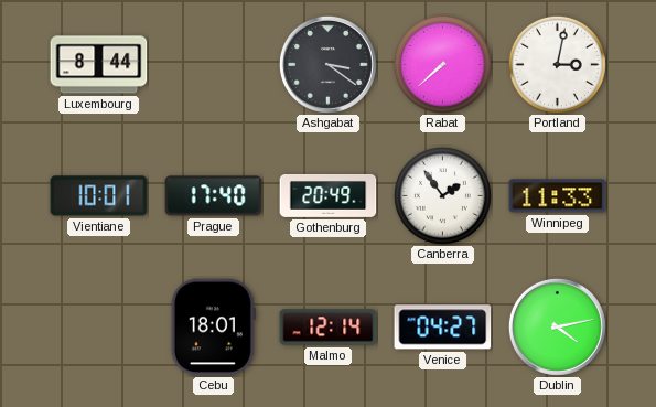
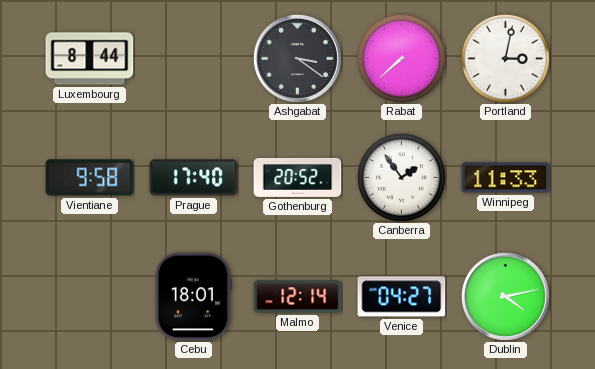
Vientiane: 10:01 -> 9:58
Gothenburg: 20:49 -> 20:52
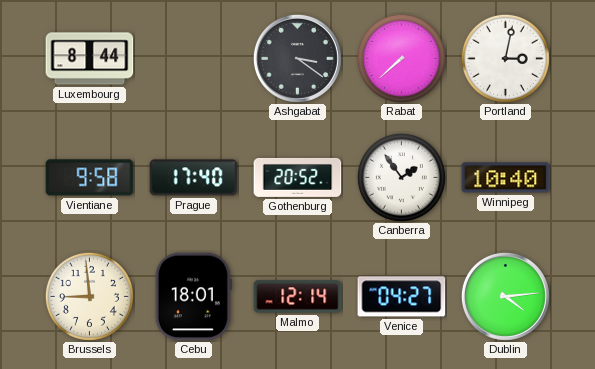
Winnipeg: 11:33 -> 10:40
Brussels: none -> 8:59
Dublin: 4:13 -> 4:14
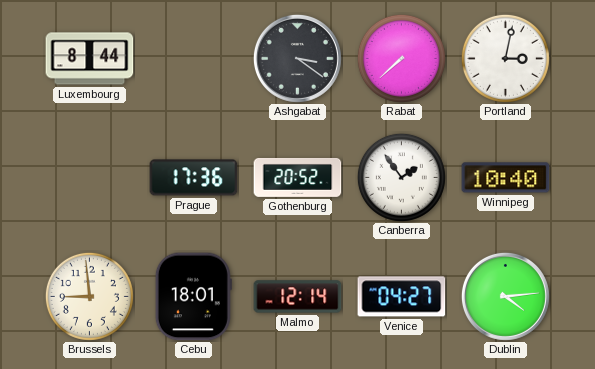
Vientiane: 9:58 -> none
Prague: 17:40 -> 17:36
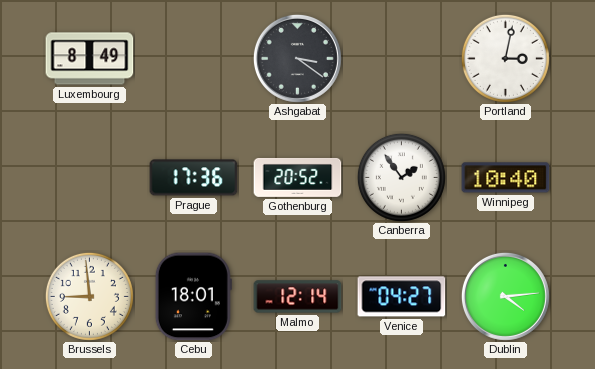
Luxembourg: 8:44 -> 8:49
Rabat: 7:38 -> none
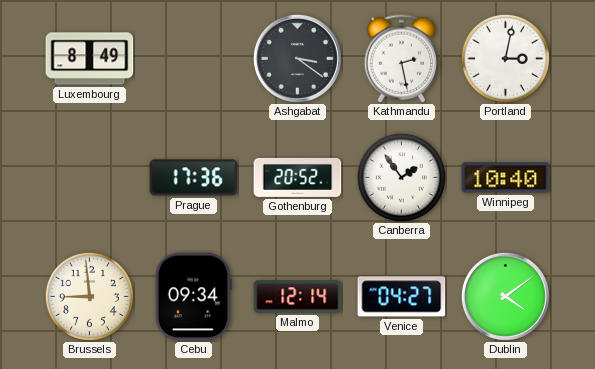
Kathmandu: none -> 2:28
Cebu: 18:01 -> 09:34
Dublin: 4:14 -> 4:09
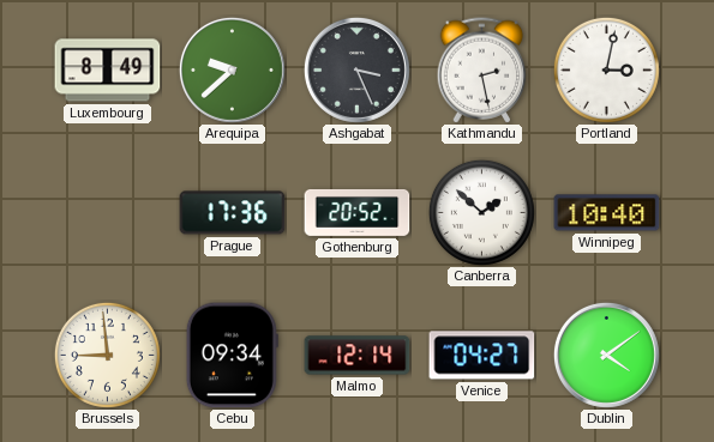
Arequipa: none -> 9:38
Ashgabat: 3:21 -> 3:26
Canberra: 1:54 -> 1:52
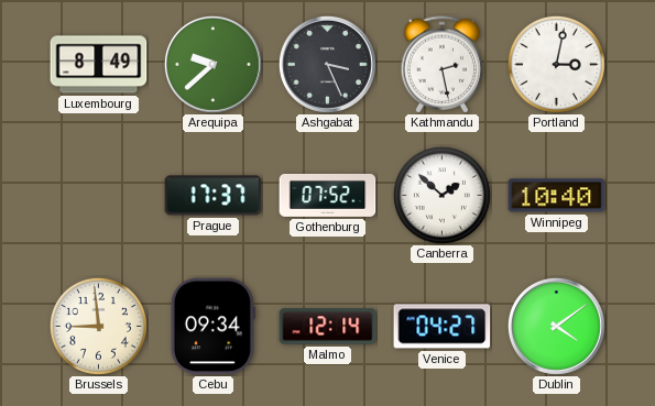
Prague: 17:36 -> 17:37
Gothenburg: 20:52 -> 07:52
